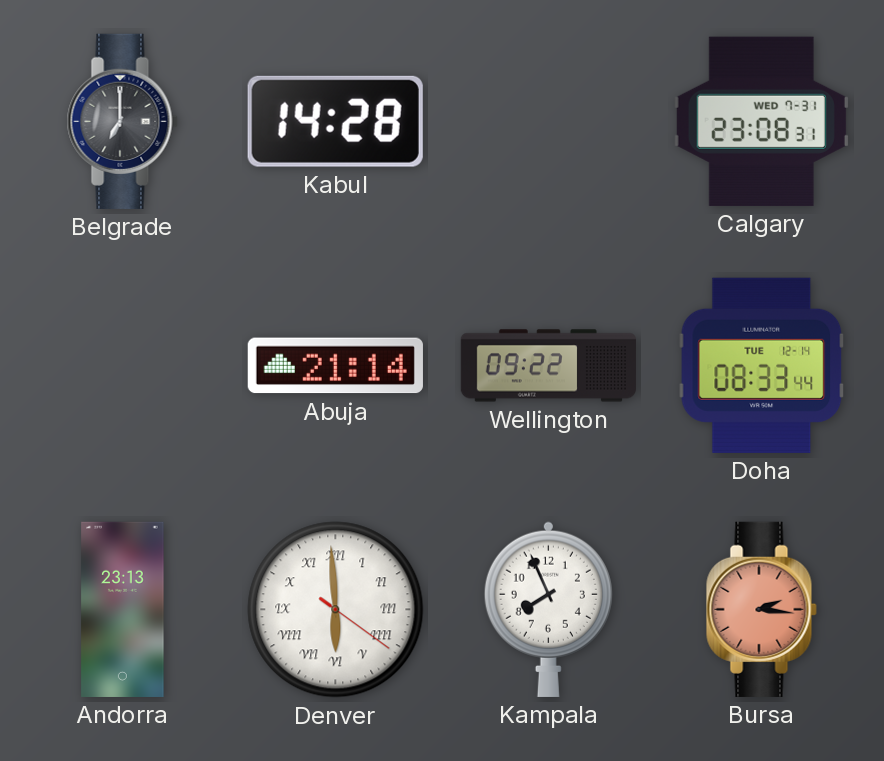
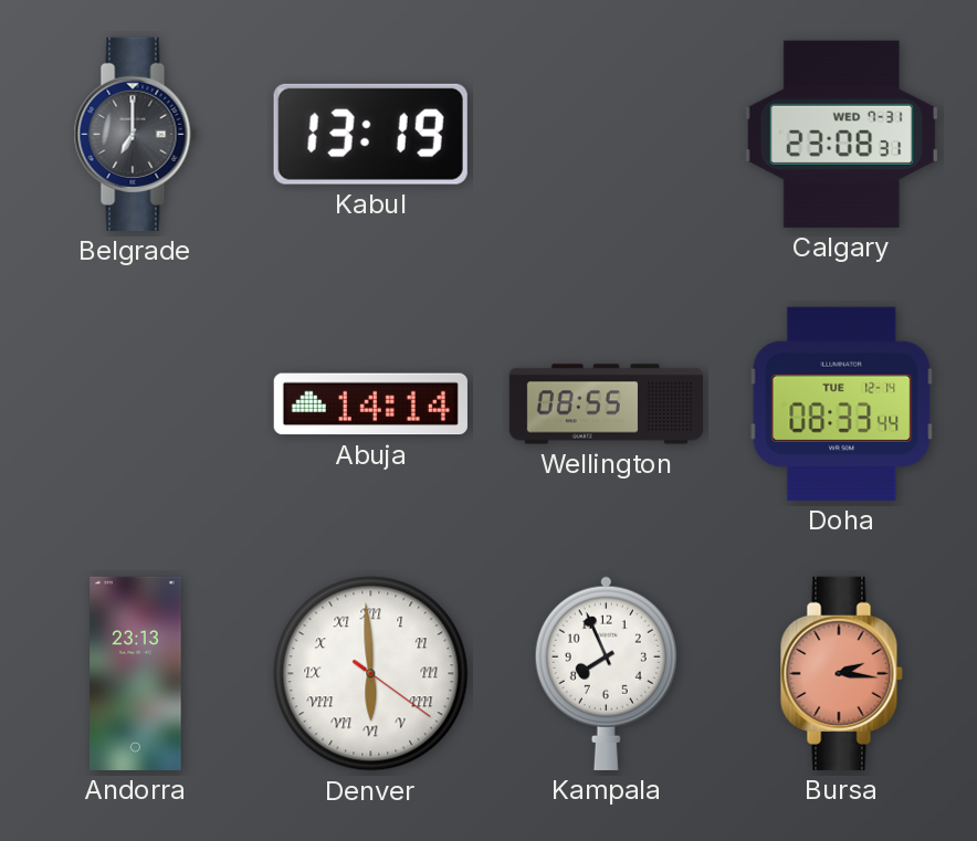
Kabul: 14:28 -> 13:19
Abuja: 21:14 -> 14:14
Wellington: 09:22 -> 08:55
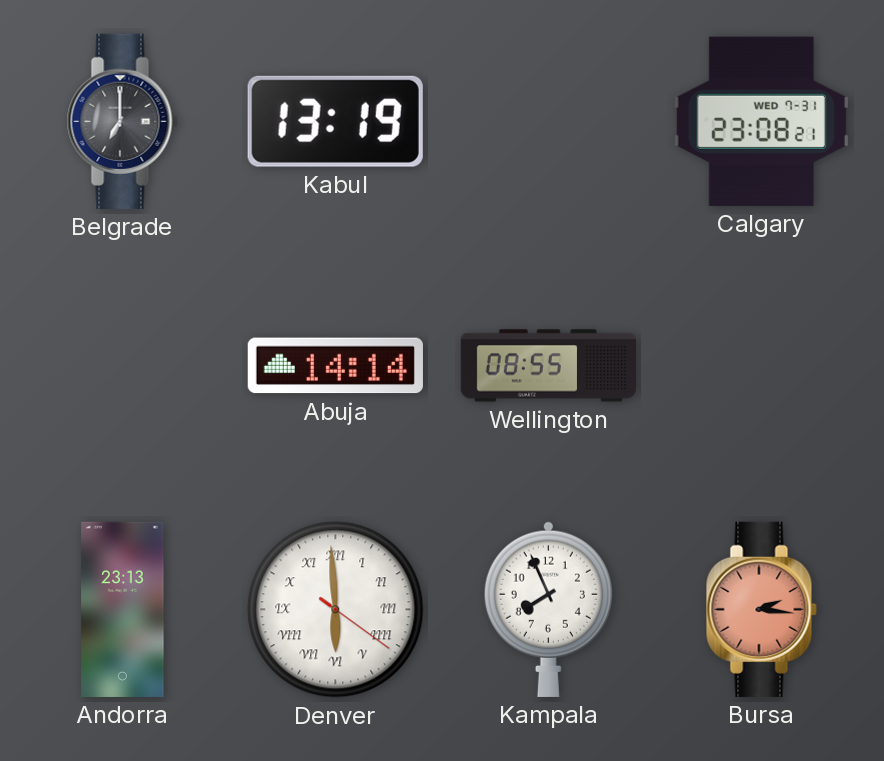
Calgary: 23:08:31 -> 23:08:21
Doha: 08:33 -> none
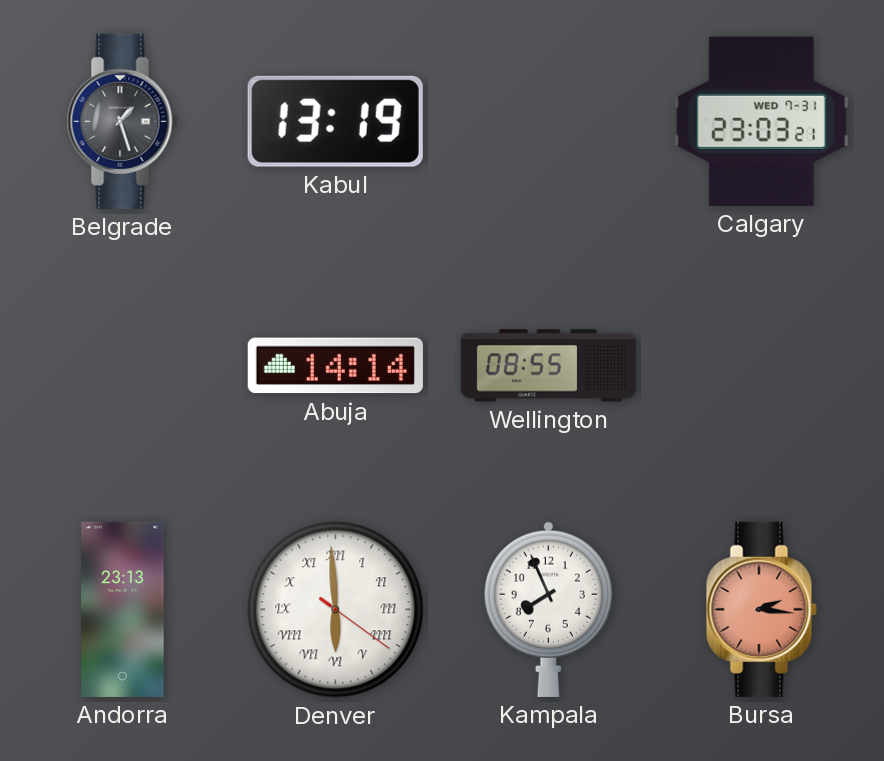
Belgrade: 7:00 -> 1:27
Calgary: 23:08 -> 23:03
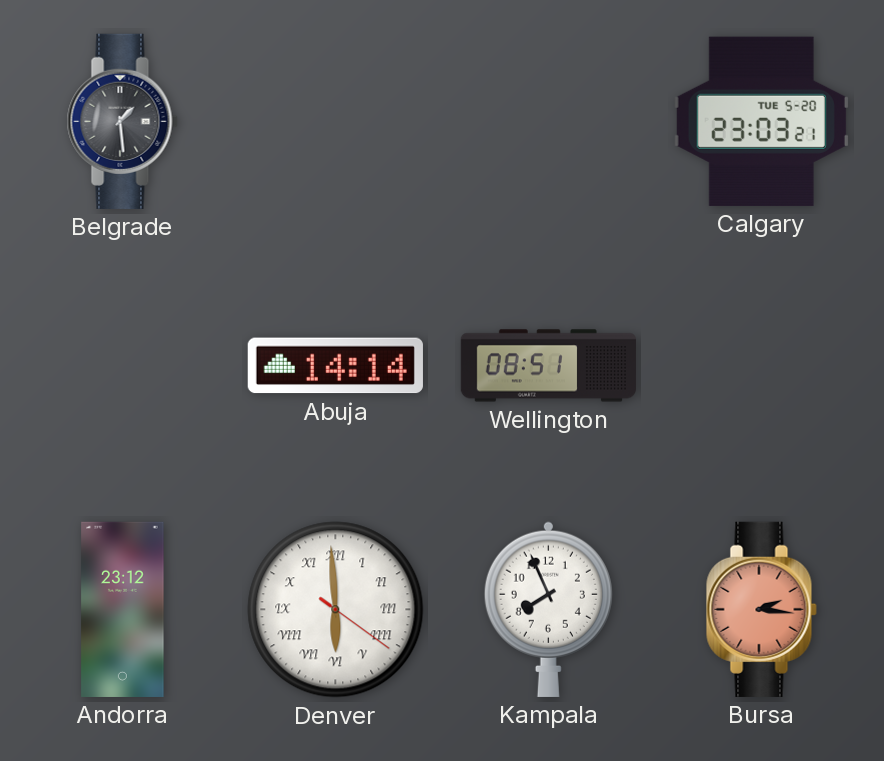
Belgrade: 1:27 -> 1:29
Kabul: 13:19 -> none
Calgary date: WED 7-31 -> TUE 5-20
Wellington: 08:55 -> 08:51
Andorra: 23:13 -> 23:12
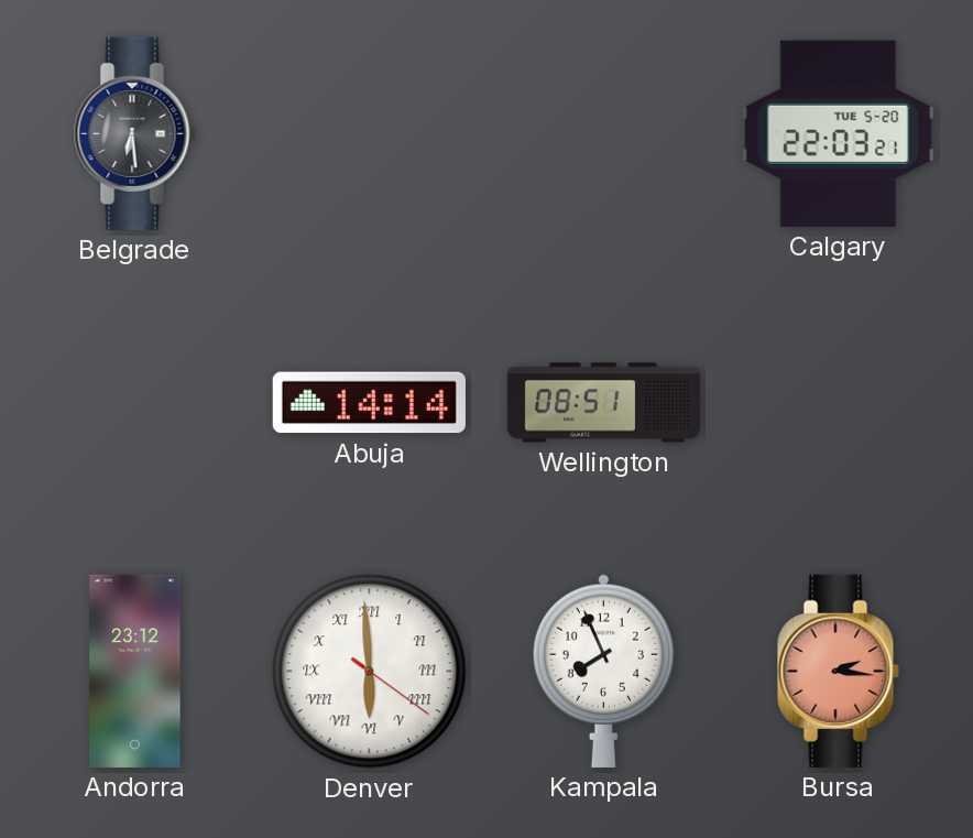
Belgrade: 1:29 -> 6:29
Calgary: 23:03 -> 22:03
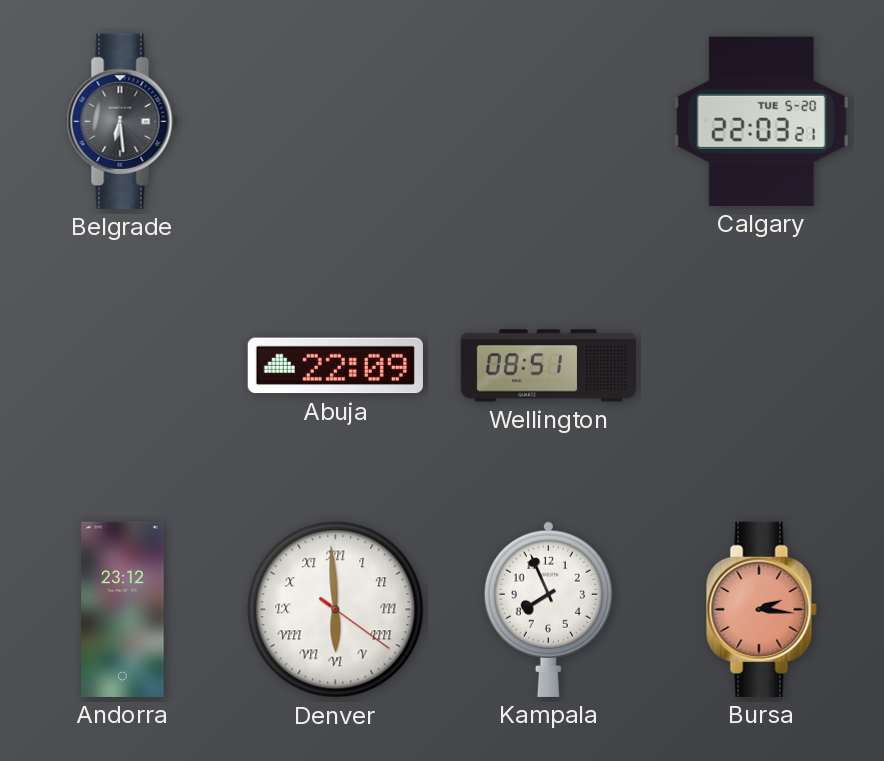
Abuja: 14:14 -> 22:09
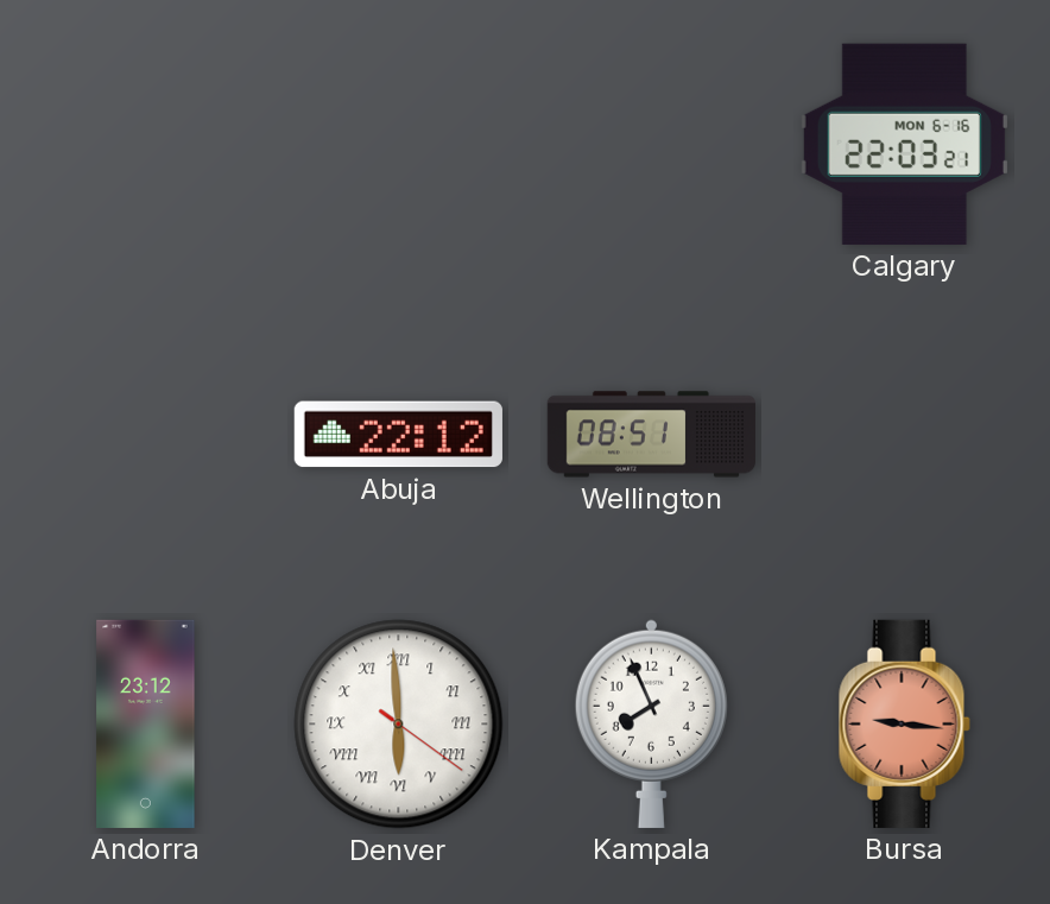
Belgrade: 6:29 -> none
Calgary date: TUE 5-20 -> MON 6-16
Abuja: 22:09 -> 22:12
Bursa: 2:16 -> 9:16
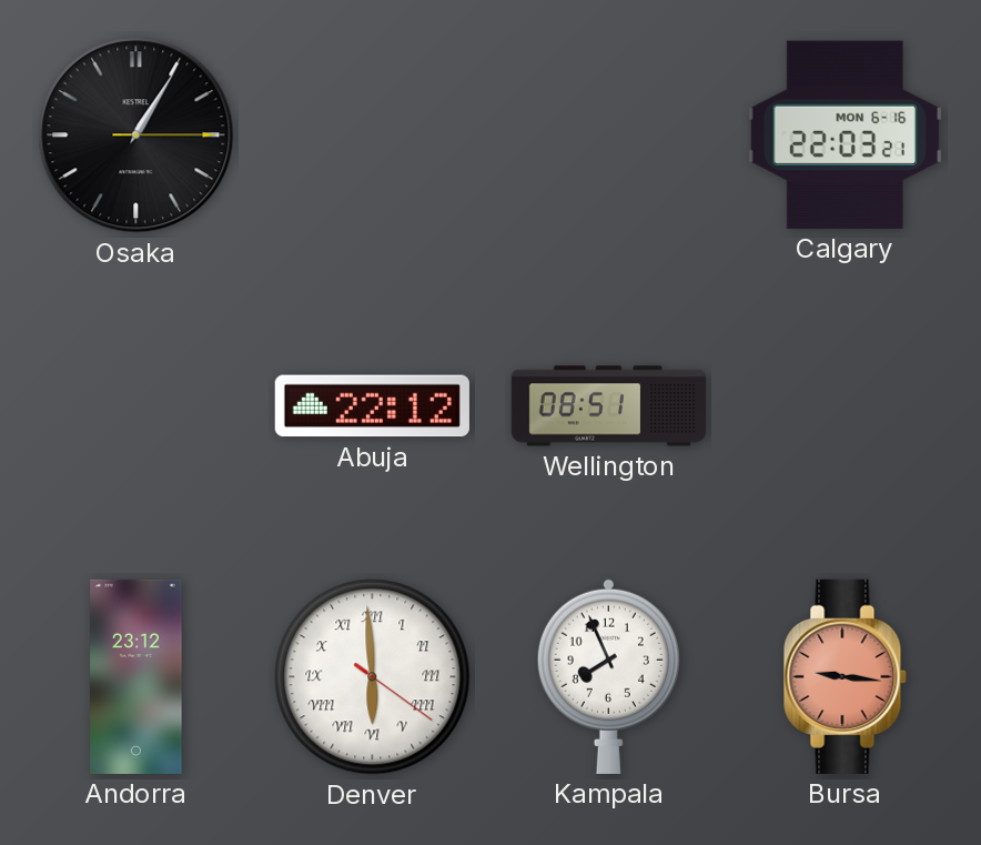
Osaka: none -> 1:05
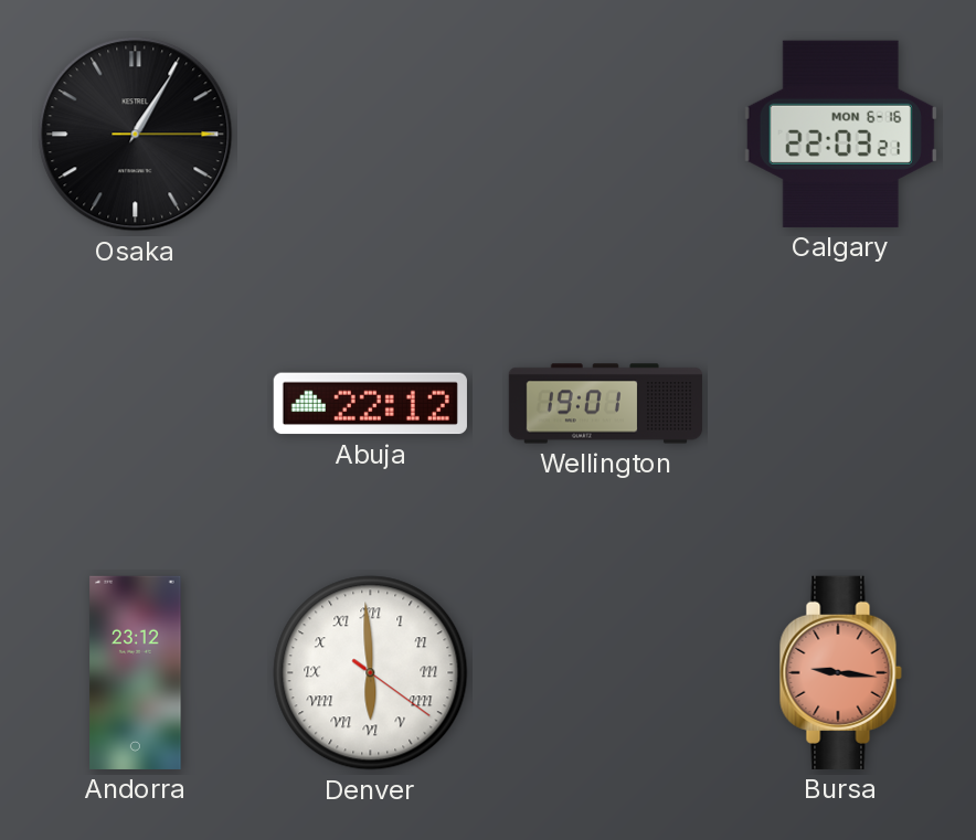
Wellington: 08:51 -> 19:01
Kampala: 7:56 -> none
